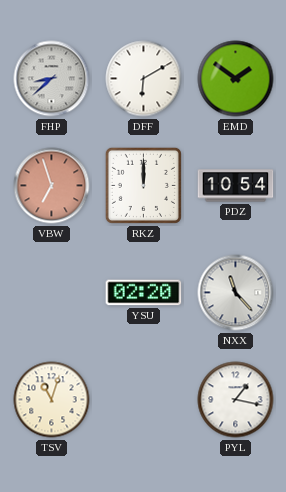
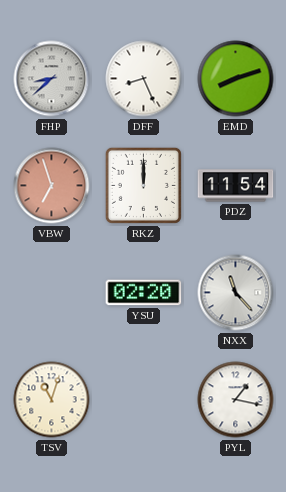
DFF: 6:10 -> 8:26
EMD: 1:51 -> 8:12
PDZ: 10:54 -> 11:54
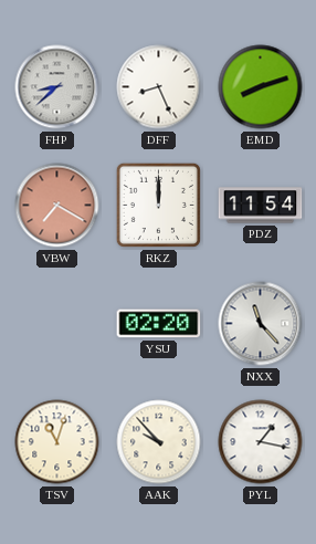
VBW: 6:57 -> 7:20
AAK: none -> 9:53
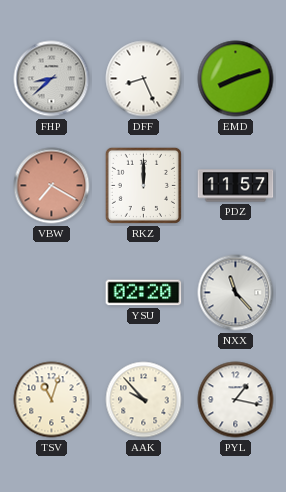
PDZ: 11:54 -> 11:57
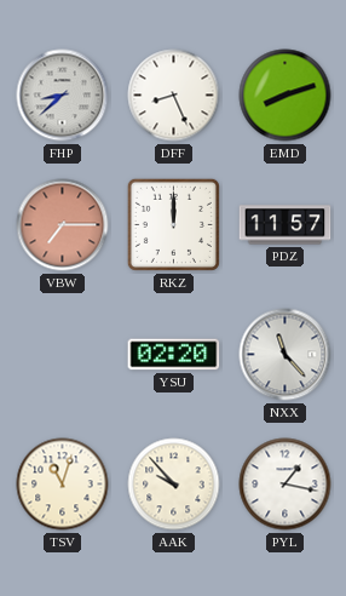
VBW: 7:20 -> 7:15
